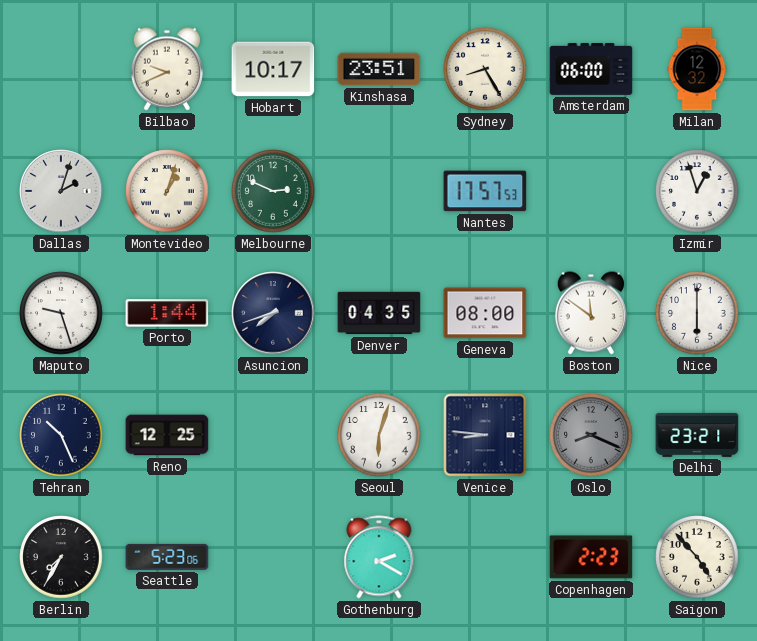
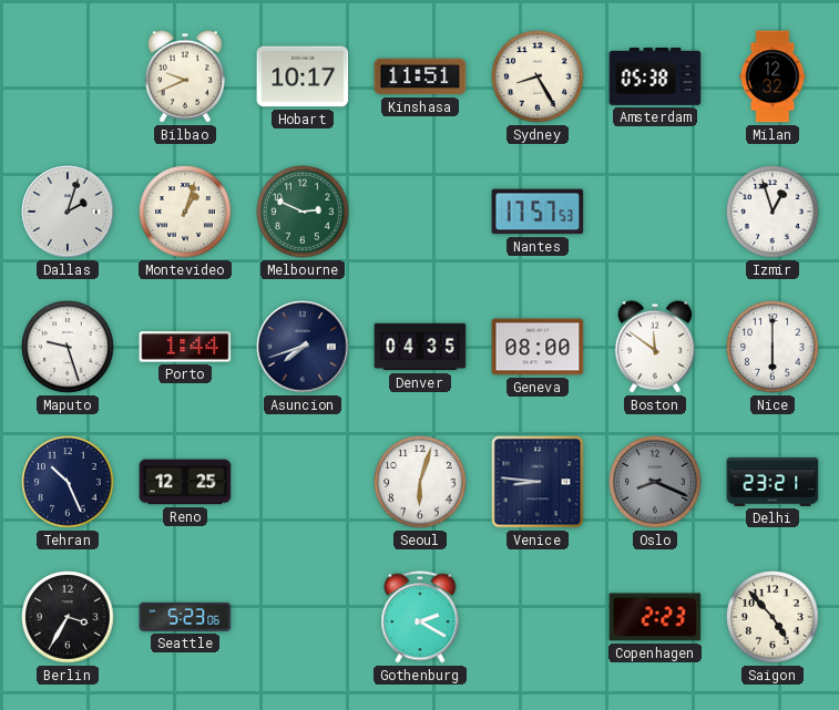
Kinshasa: 23:51 -> 11:51
Amsterdam: 06:00 -> 05:38
Berlin: 7:35 -> 3:35
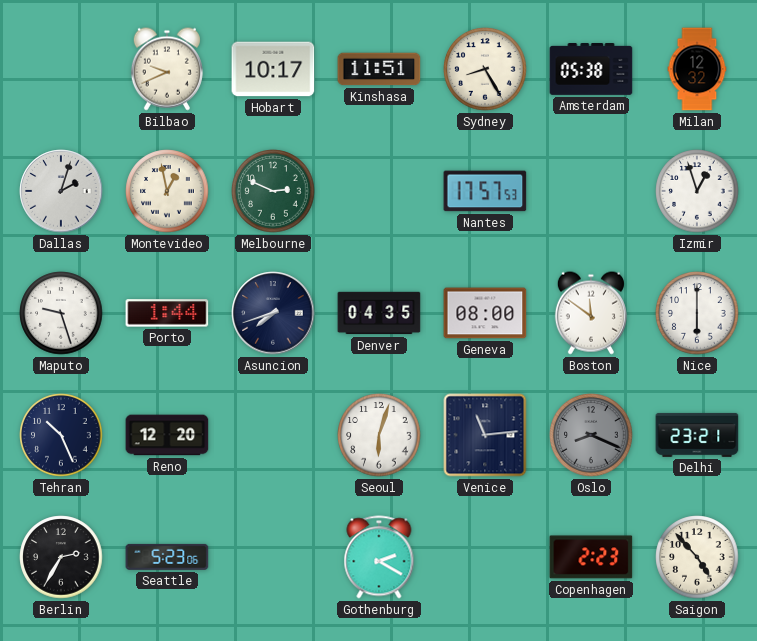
Montevideo: 1:03 -> 12:58
Reno: 12:25 -> 12:20
Venice: 8:46 -> 11:14
Berlin: 3:35 -> 2:35
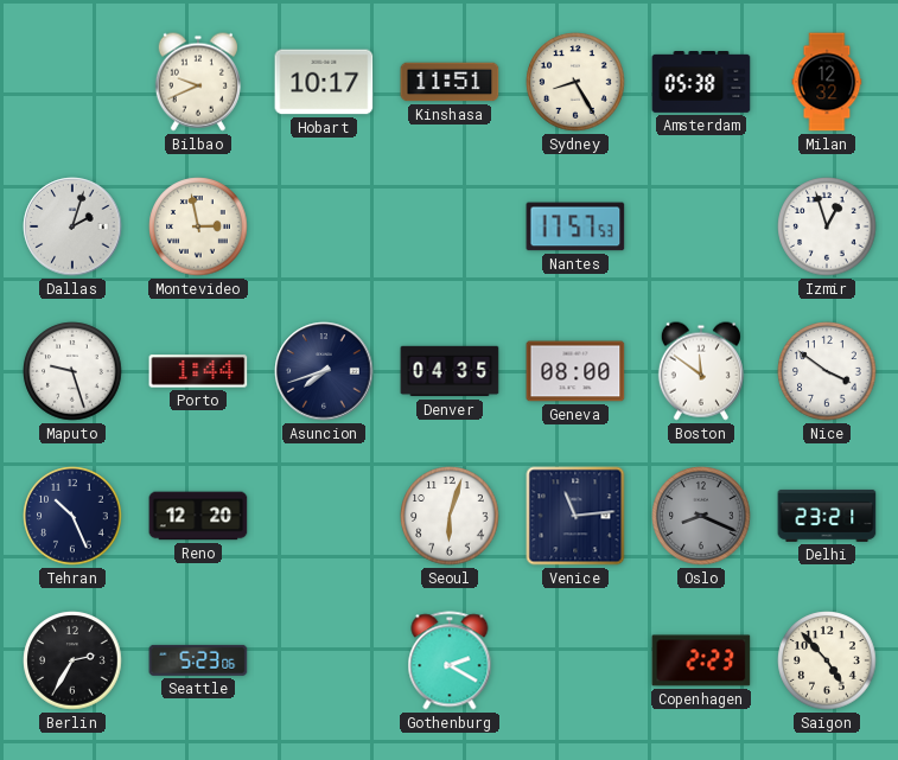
Montevideo: 12:58 -> 2:58
Melbourne: 2:49 -> none
Nice: 6:00 -> 3:51
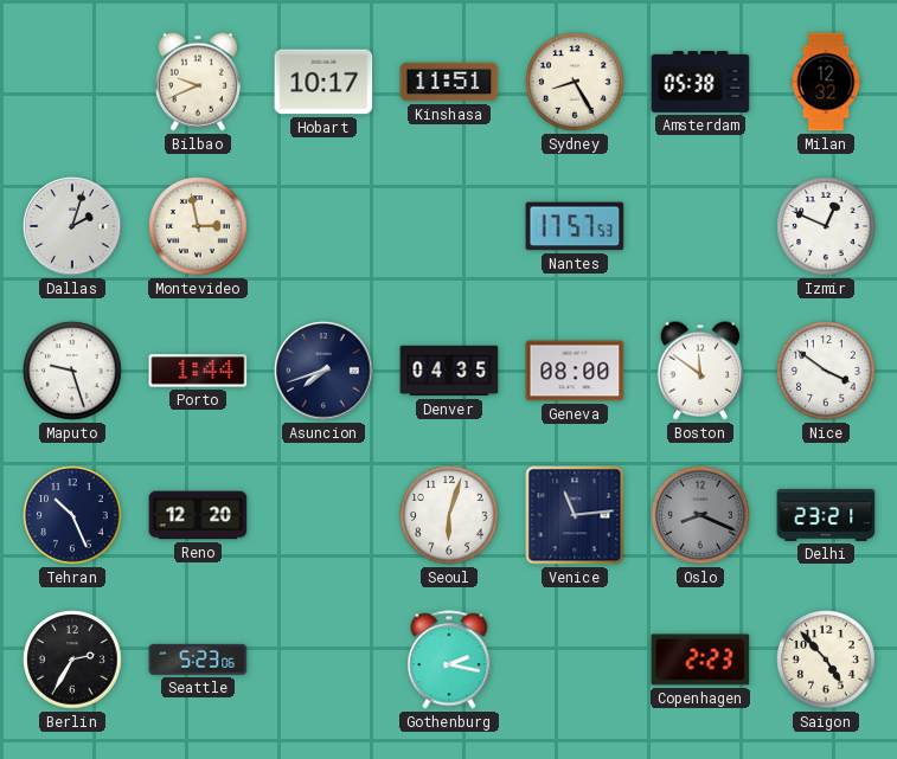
Izmir: 12:57 -> 12:49
Gothenburg: 2:20 -> 2:17
